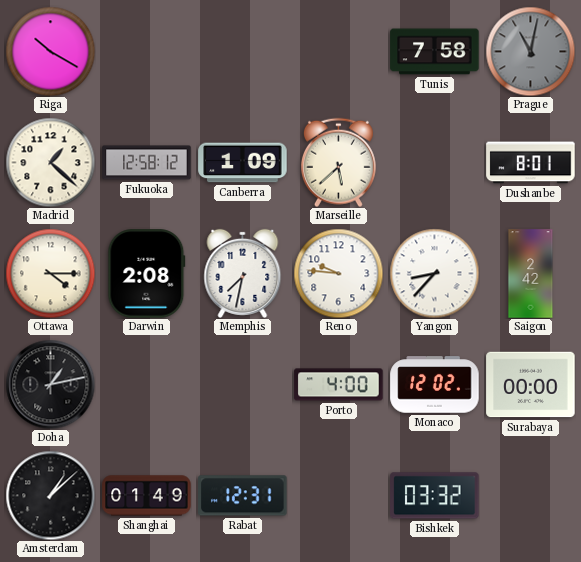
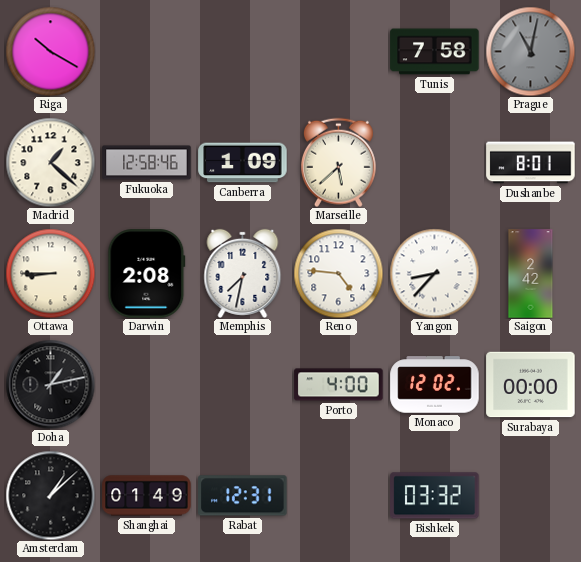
Fukuoka: 12:58:12 -> 12:58:46
Ottawa: 4:15 -> 8:45
Reno: 9:46 -> 4:46
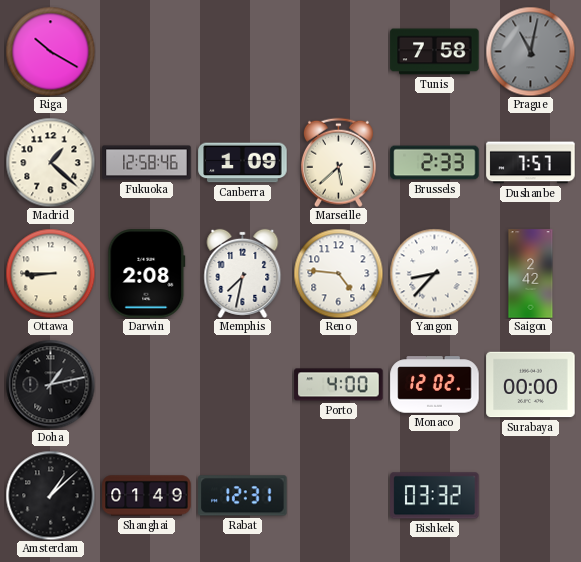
Brussels: none -> 2:33
Dushanbe: 8:01 -> 7:57
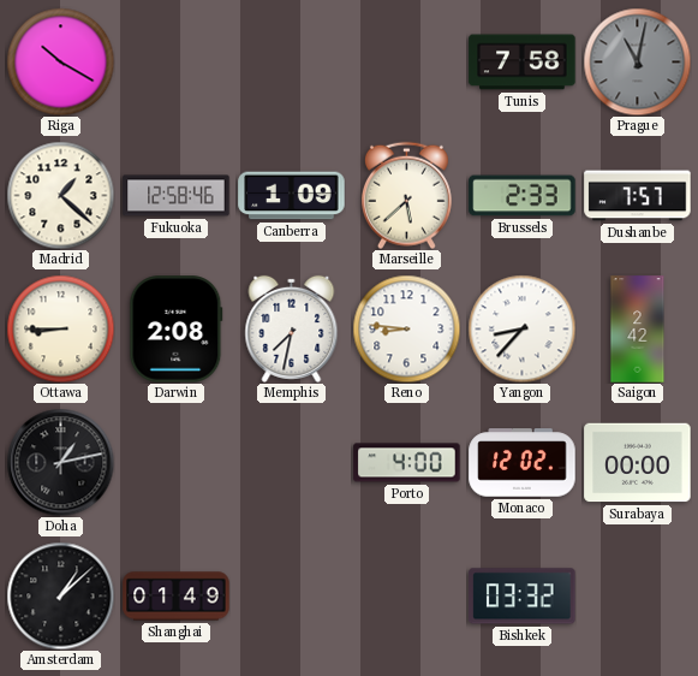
Reno: 4:46 -> 8:46
Rabat: 12:31 -> none
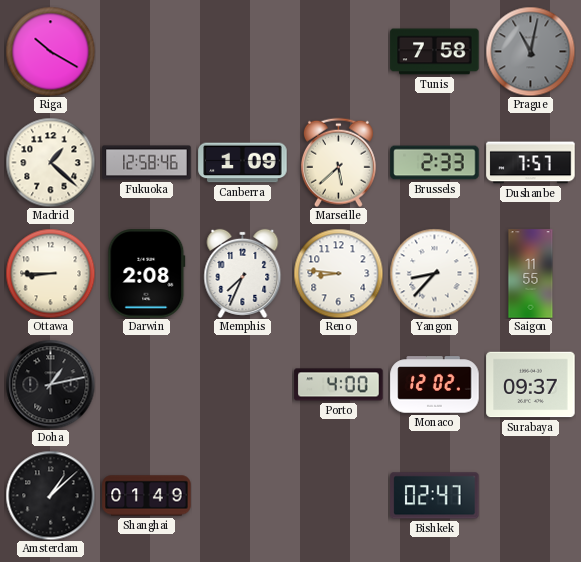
Memphis: 7:32 -> 7:34
Saigon: 2:42 -> 11:55
Surabaya: 00:00 -> 09:37
Bishkek: 03:32 -> 02:47
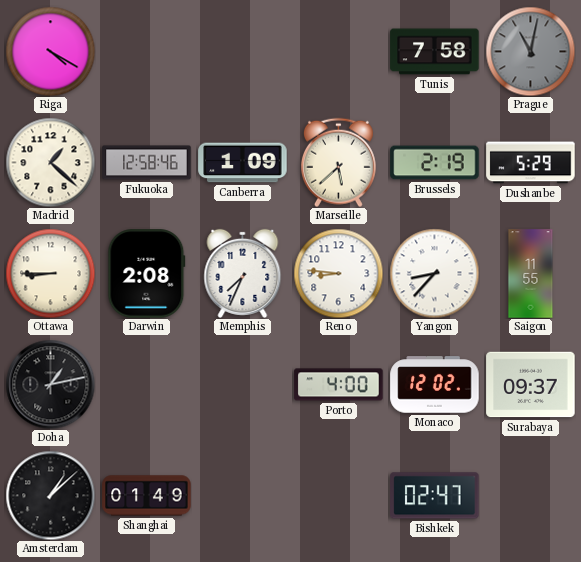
Riga: 10:20 -> 4:20
Brussels: 2:33 -> 2:19
Dushanbe: 7:57 -> 5:29
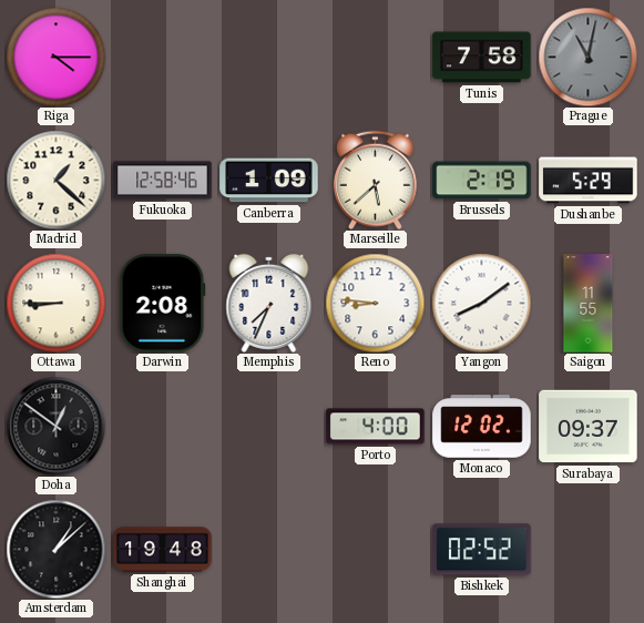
Riga: 4:20 -> 4:15
Yangon: 8:37 -> 8:09
Doha: 1:13 -> 12:51
Shanghai: 01:49 -> 19:48
Bishkek: 02:47 -> 02:52
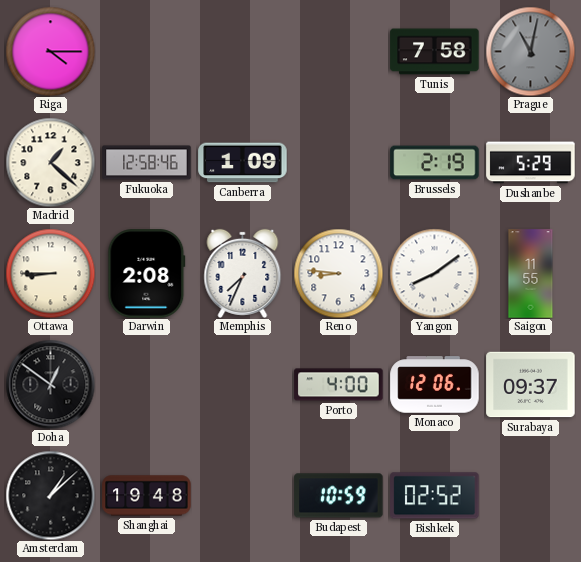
Marseille: 5:38 -> none
Monaco: 12:02 -> 12:06
Budapest: none -> 10:59
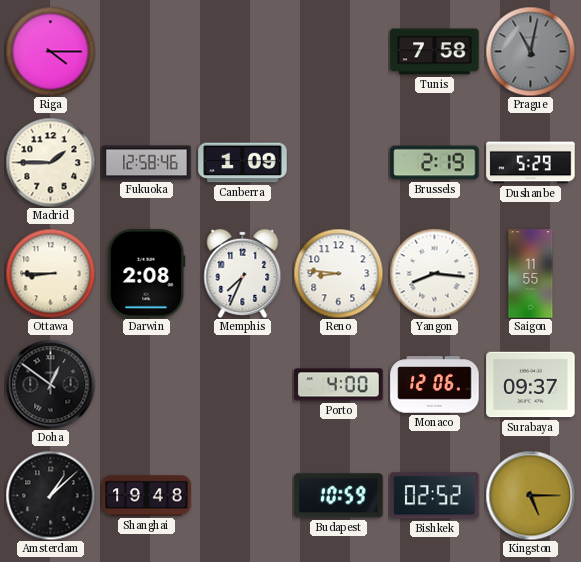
Madrid: 1:22 -> 1:45
Yangon: 8:09 -> 8:16
Kingston: none -> 5:15
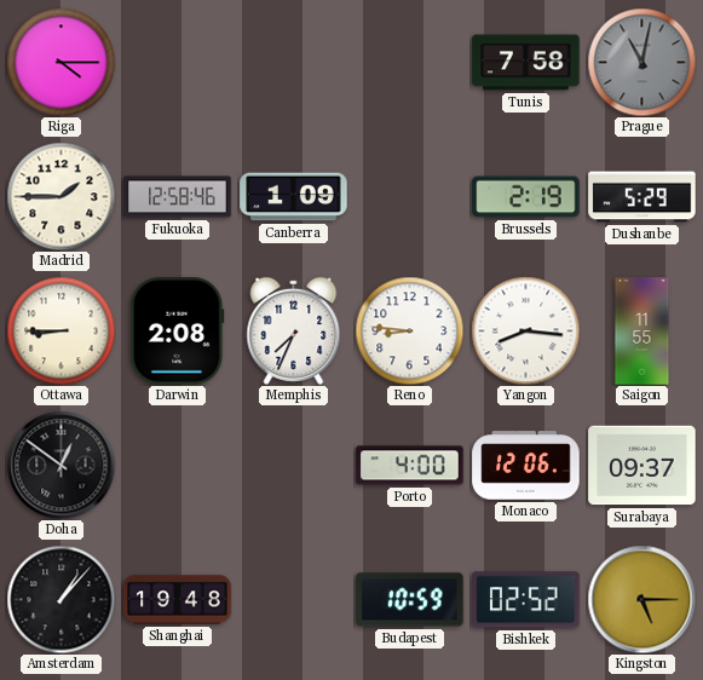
Amsterdam: 1:08 -> 1:07
